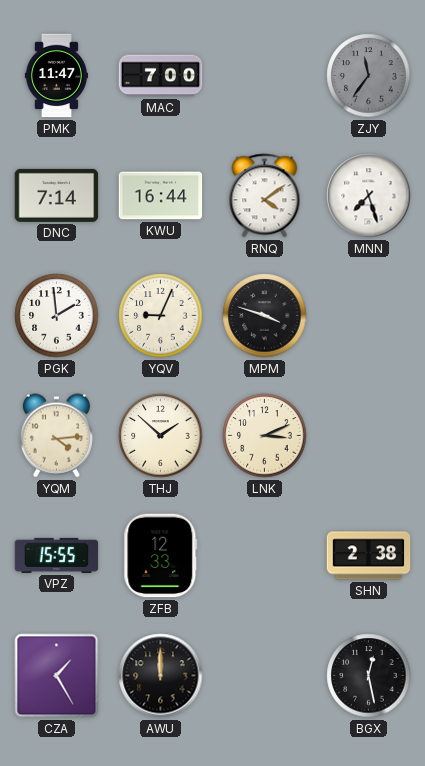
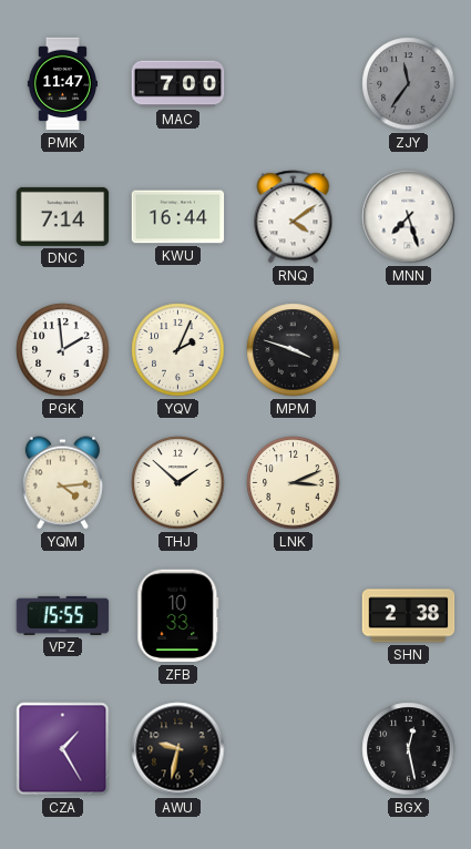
YQV: 9:04 -> 2:04
ZFB: 12:33 -> 10:33
AWU: 12:00 -> 9:32
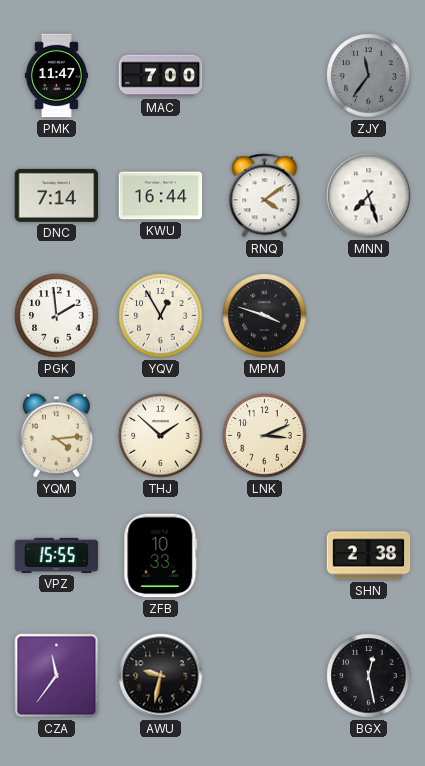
YQV: 2:04 -> 12:55
CZA: 1:25 -> 11:36
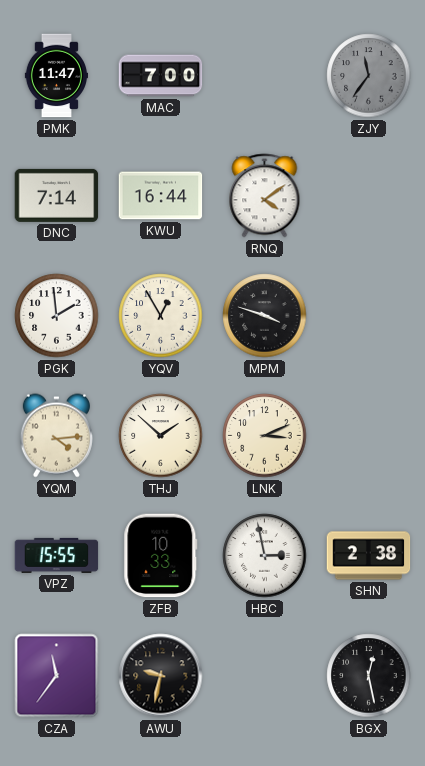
MNN: 7:27 -> none
HBC: none -> 2:58
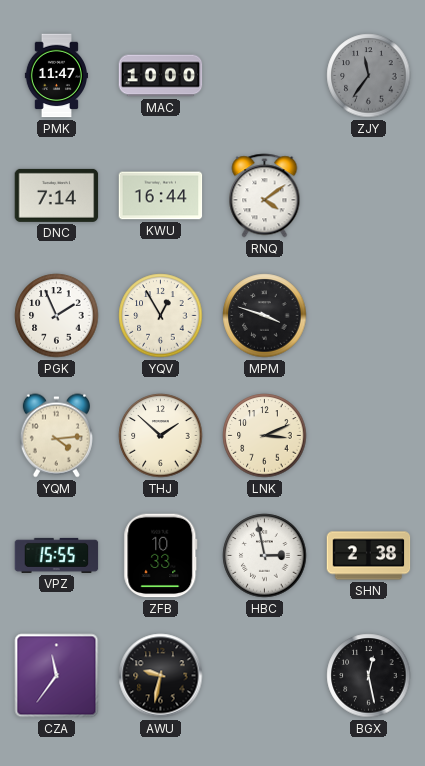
MAC: 7:00 -> 10:00
PGK: 1:59 -> 1:56
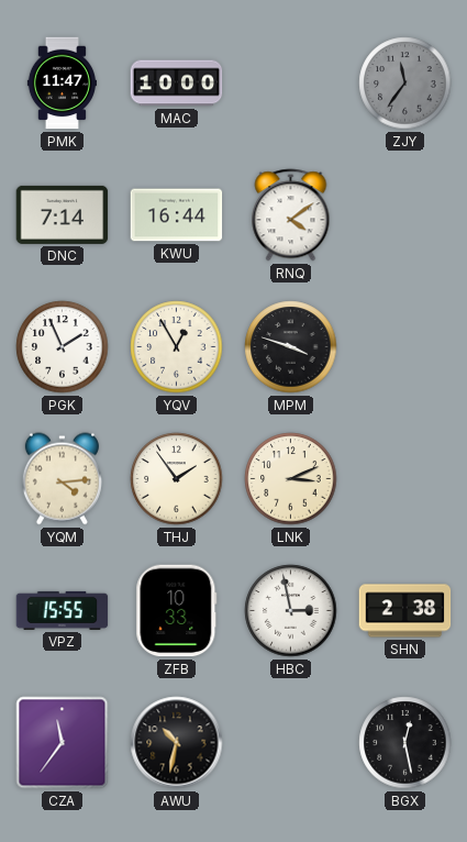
THJ: 1:52 -> 1:54
AWU: 9:32 -> 10:32
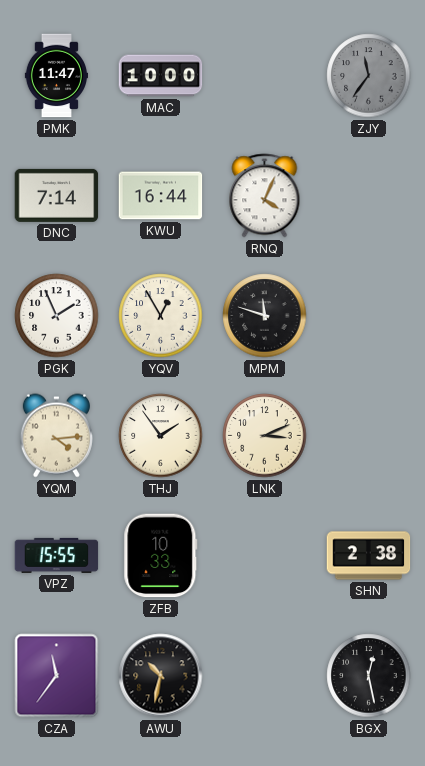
RNQ: 4:09 -> 4:04
MPM: 3:48 -> 11:48
HBC: 2:58 -> none
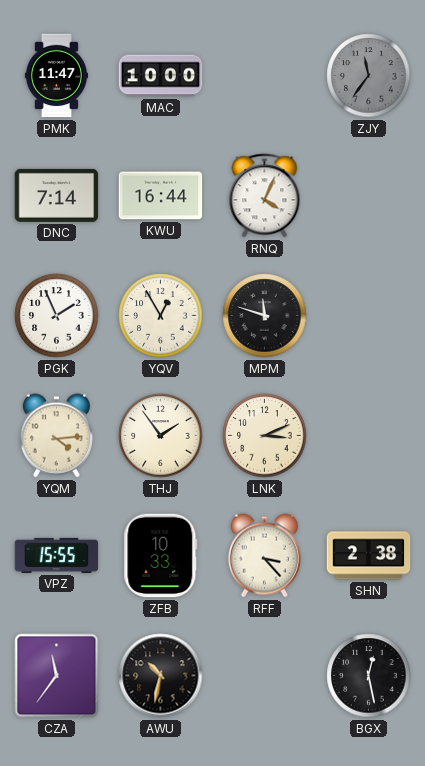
RFF: none -> 3:23
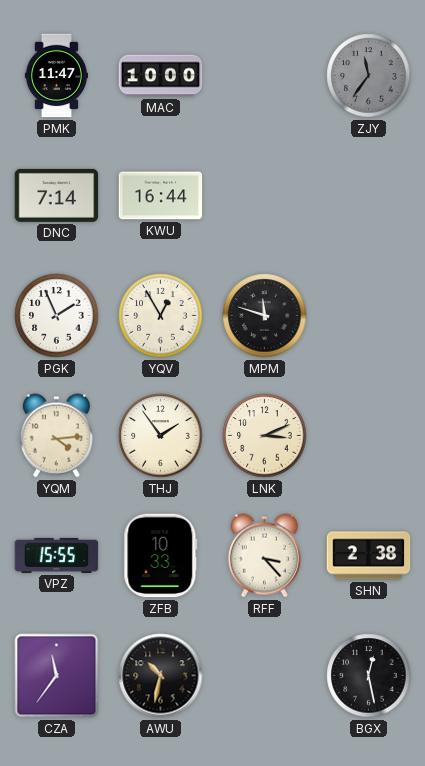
RNQ: 4:04 -> none
